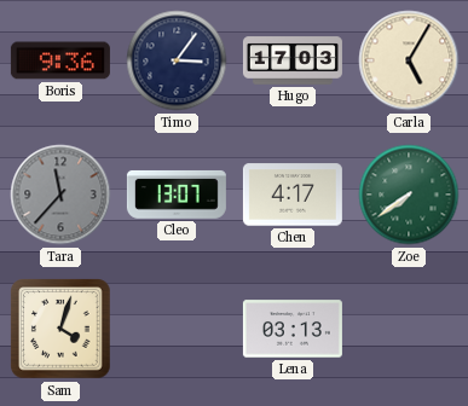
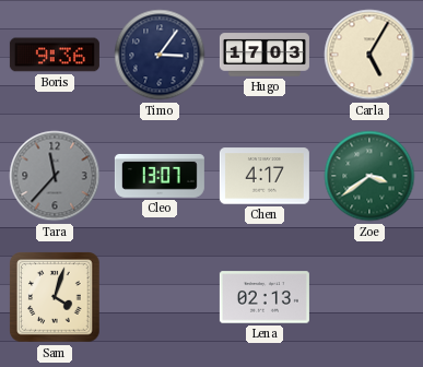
Zoe: 7:39 -> 3:39
Lena: 03:13 -> 02:13
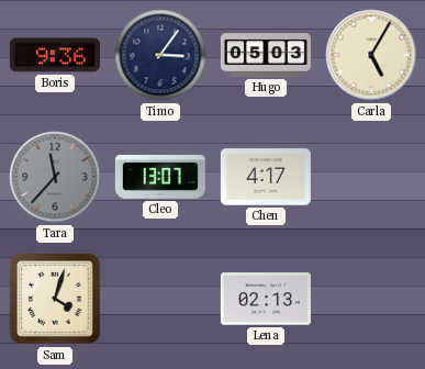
Hugo: 17:03 -> 05:03
Zoe: 3:39 -> none
